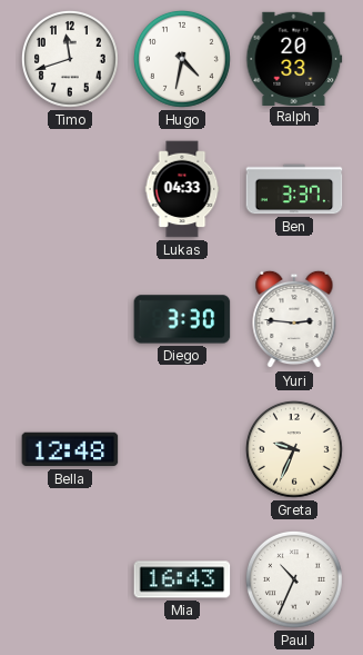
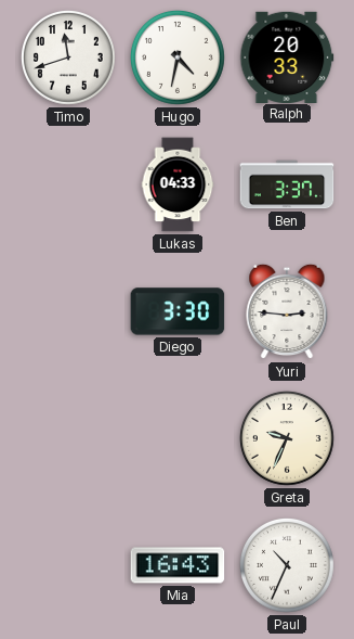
Bella: 12:48 -> none
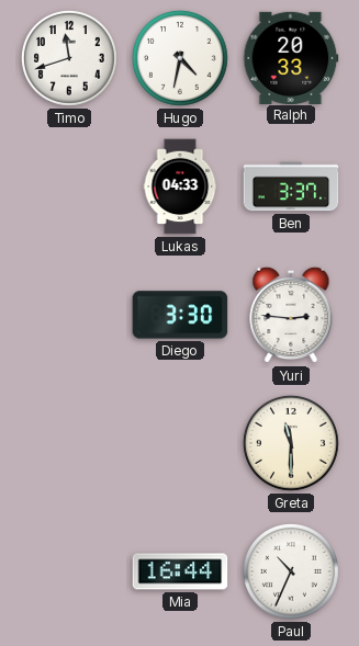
Greta: 9:34 -> 11:30
Mia: 16:43 -> 16:44
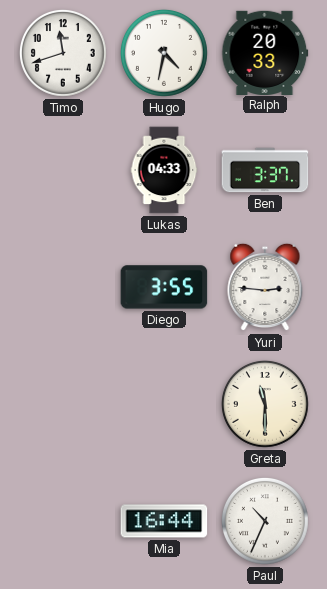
Diego: 3:30 -> 3:55
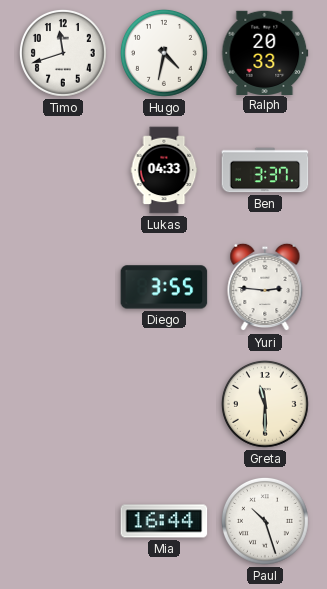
Paul: 10:34 -> 10:27
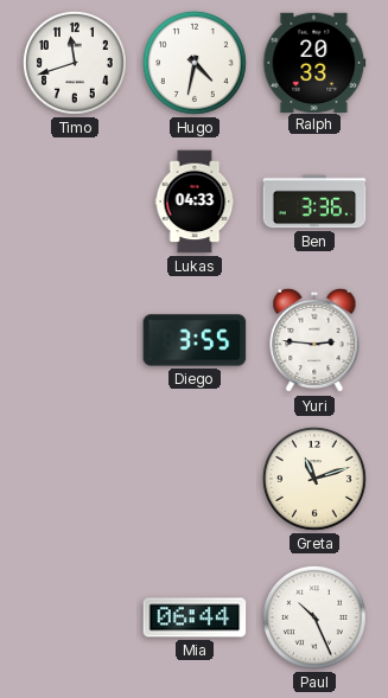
Ben: 3:37 -> 3:36
Greta: 11:30 -> 11:12
Mia: 16:44 -> 06:44
Paul: 10:27 -> 10:26
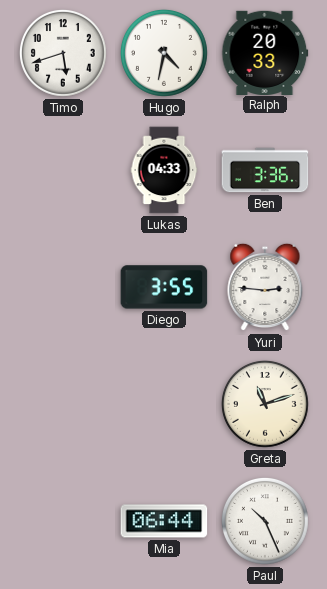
Timo: 11:42 -> 5:42
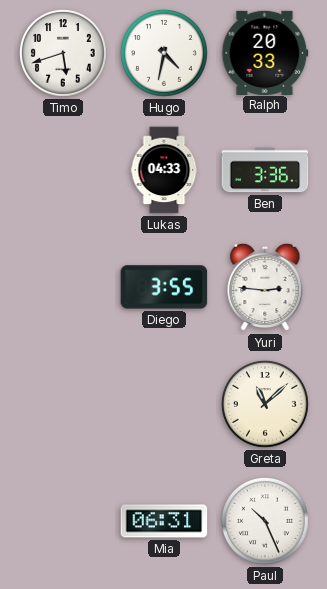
Greta: 11:12 -> 11:08
Mia: 06:44 -> 06:31
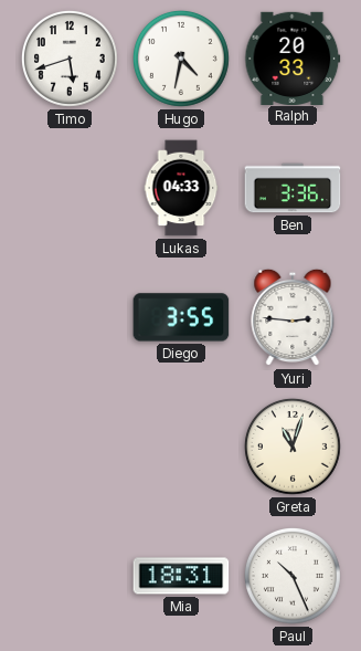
Greta: 11:08 -> 11:03
Mia: 06:31 -> 18:31
